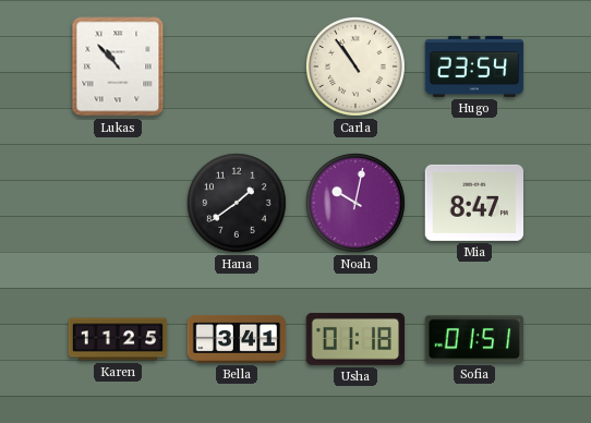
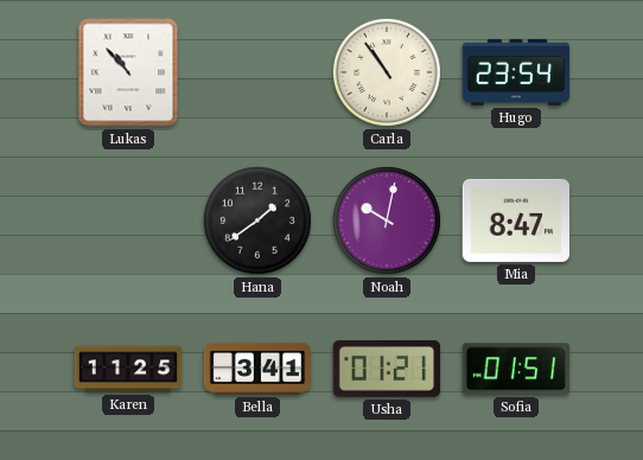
Usha: 01:18 -> 01:21
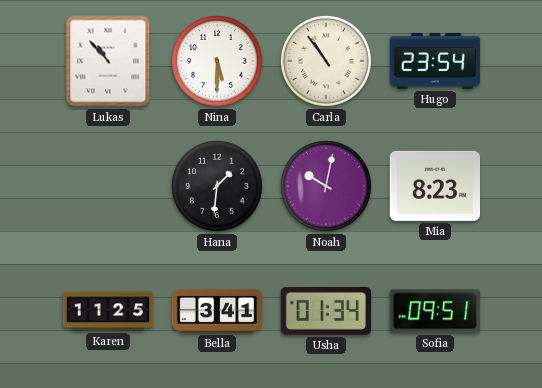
Nina: none -> 5:30
Hana: 1:39 -> 1:31
Mia: 8:47 -> 8:23
Usha: 01:21 -> 01:34
Sofia: 01:51 -> 09:51
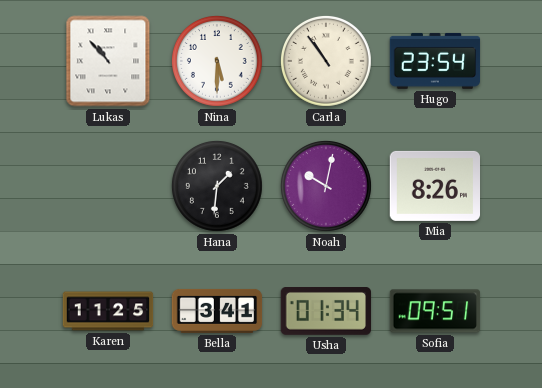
Mia: 8:23 -> 8:26
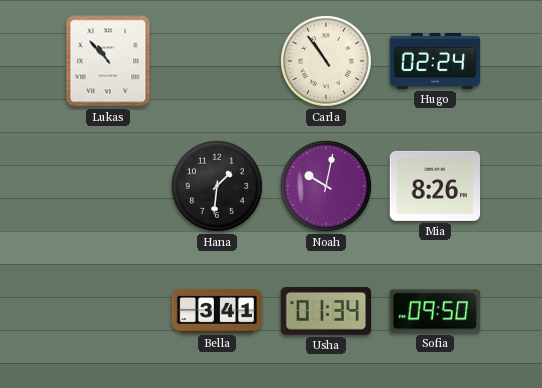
Nina: 5:30 -> none
Hugo: 23:54 -> 02:24
Karen: 11:25 -> none
Sofia: 09:51 -> 09:50
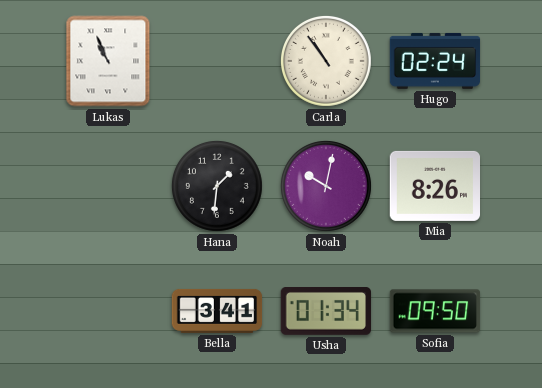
Lukas: 10:53 -> 10:56
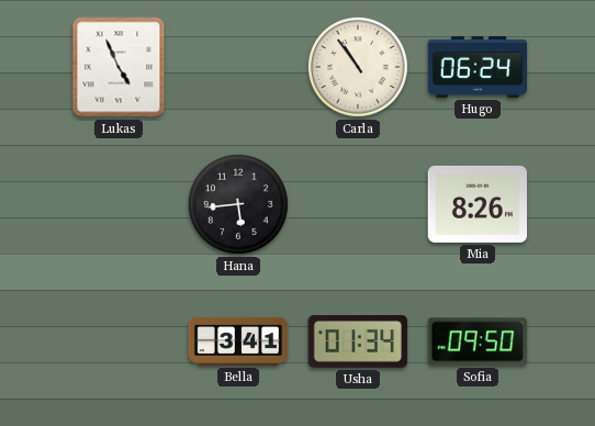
Lukas: 10:56 -> 4:56
Hugo: 02:24 -> 06:24
Hana: 1:31 -> 5:44
Noah: 10:02 -> none
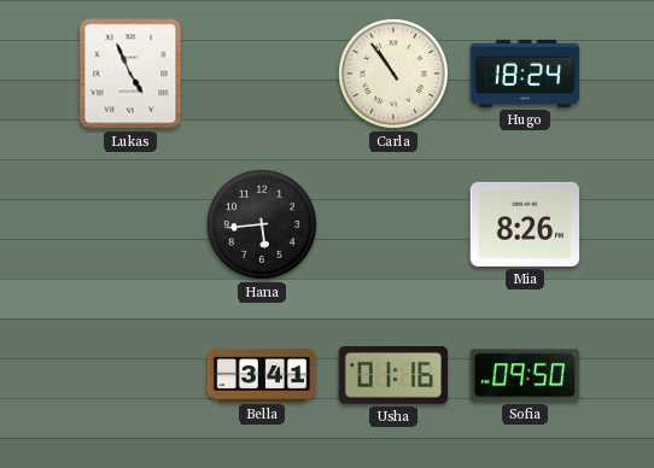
Hugo: 06:24 -> 18:24
Usha: 01:34 -> 01:16
